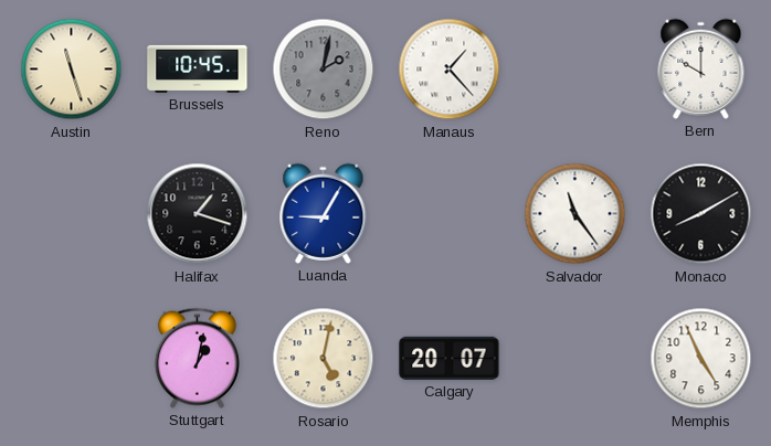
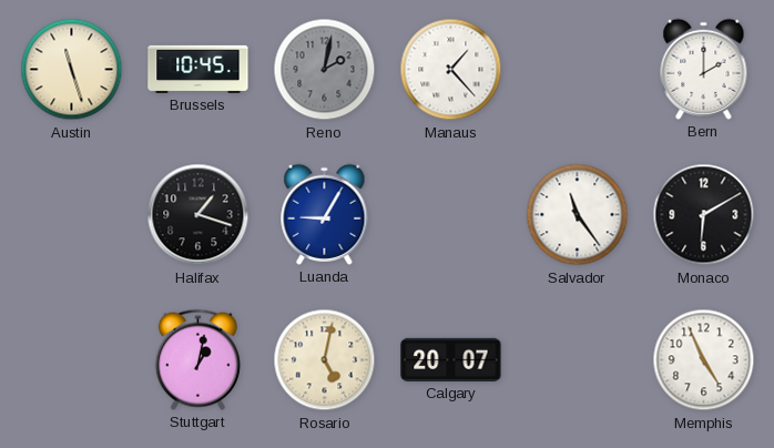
Bern: 10:00 -> 2:00
Monaco: 8:10 -> 6:10
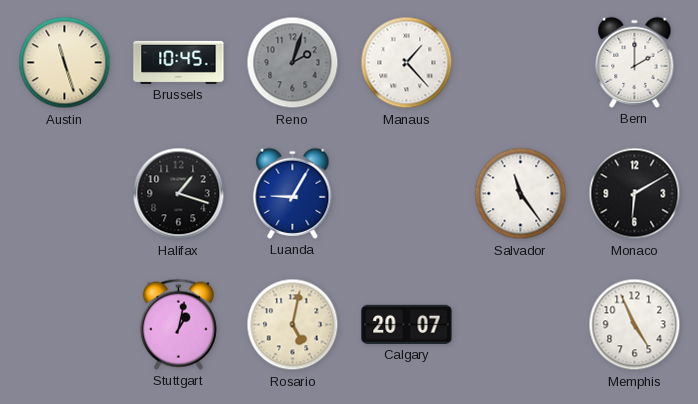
Reno: 2:02 -> 2:03
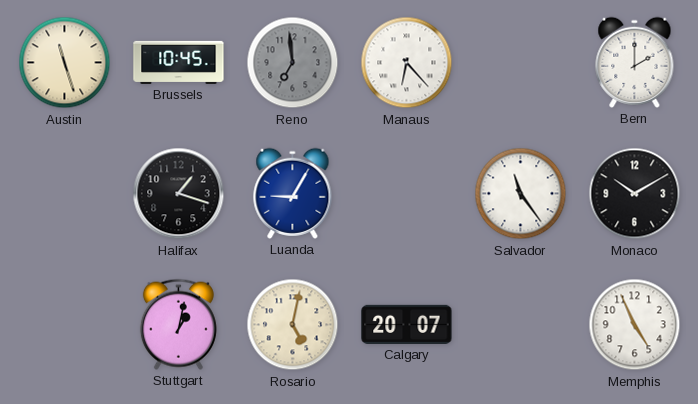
Reno: 2:03 -> 6:59
Manaus: 1:23 -> 6:23
Monaco: 6:10 -> 10:10
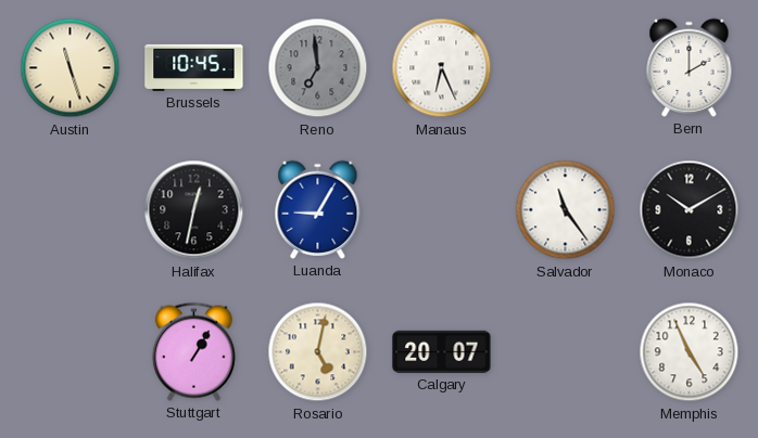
Manaus: 6:23 -> 6:26
Halifax: 1:18 -> 12:32
Stuttgart: 1:02 -> 1:05
